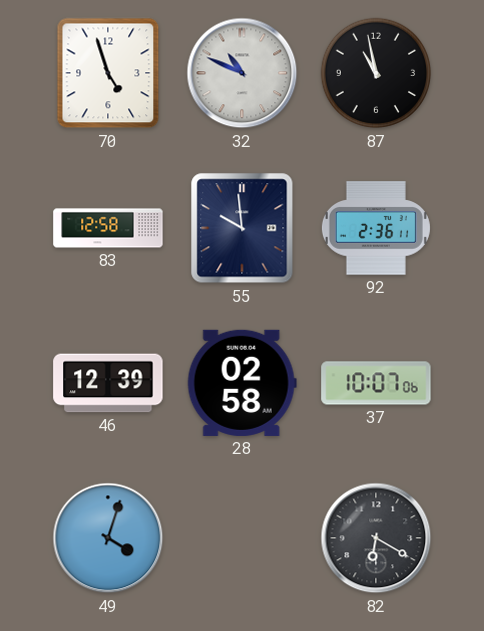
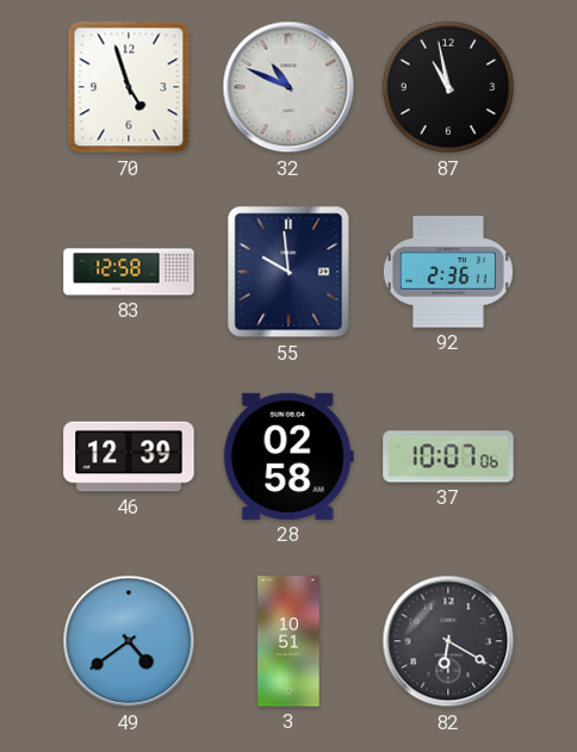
49: 4:03 -> 4:39
3: none -> 10:51
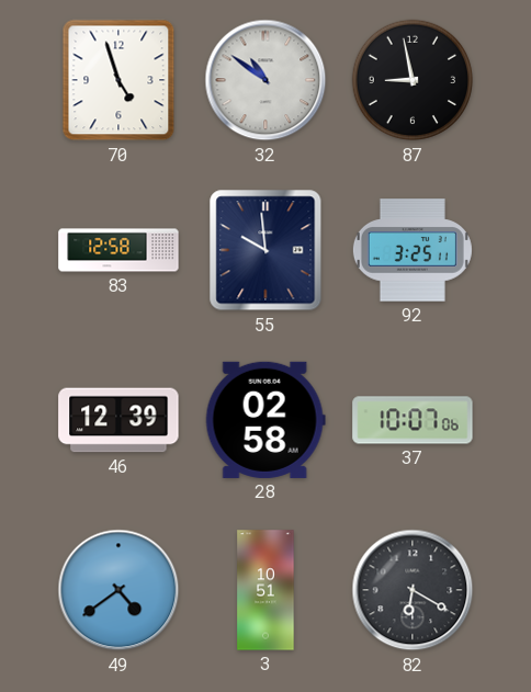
32: 10:49 -> 10:51
87: 10:58 -> 8:58
92: 2:36 -> 3:25
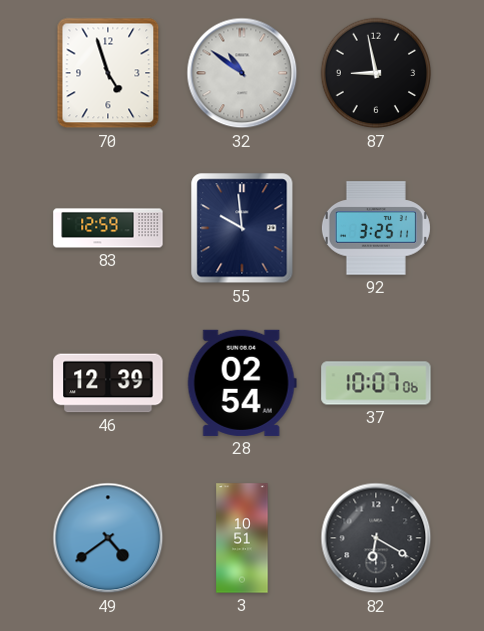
83: 12:58 -> 12:59
28: 02:58 -> 02:54
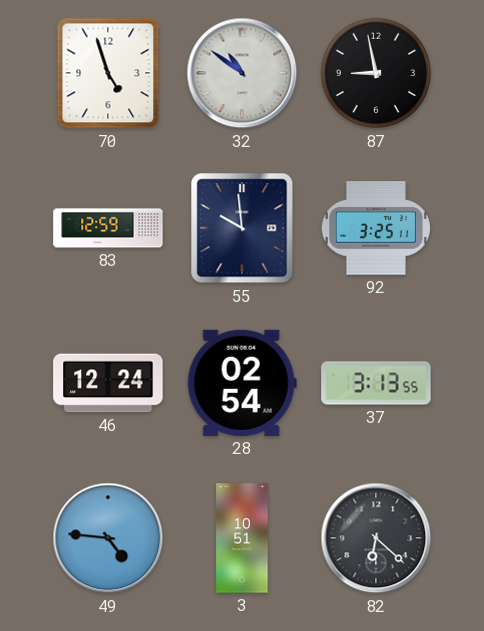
46: 12:39 -> 12:24
37: 10:07 -> 3:13
49: 4:39 -> 4:46
82: 6:20 -> 6:22
